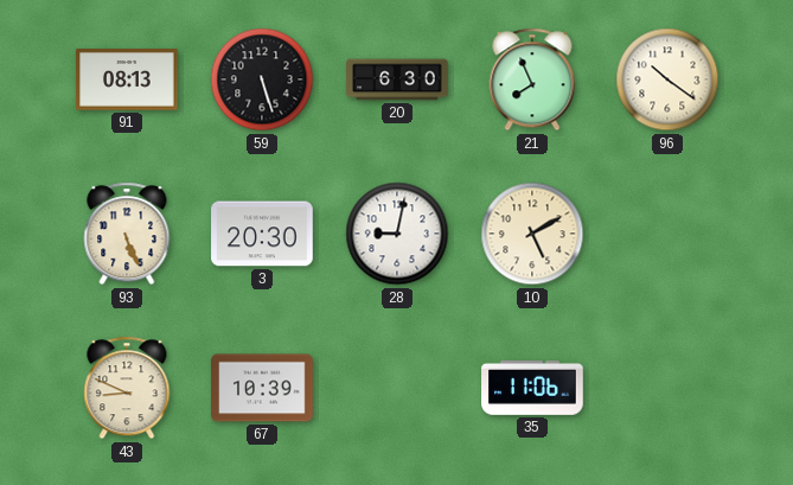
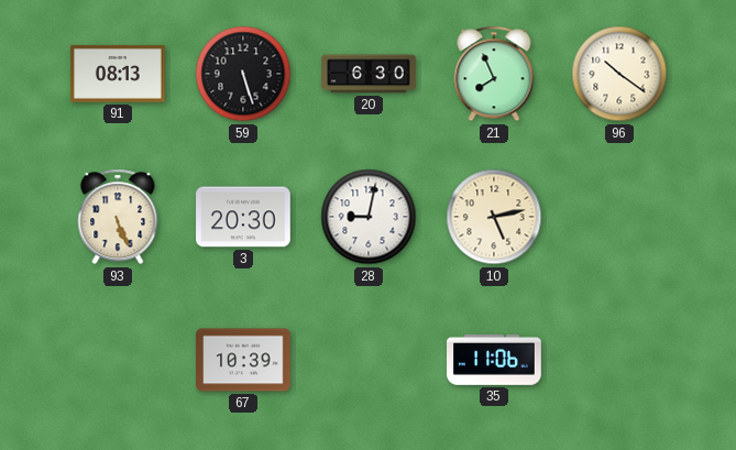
10: 5:10 -> 5:13
43: 8:49 -> none
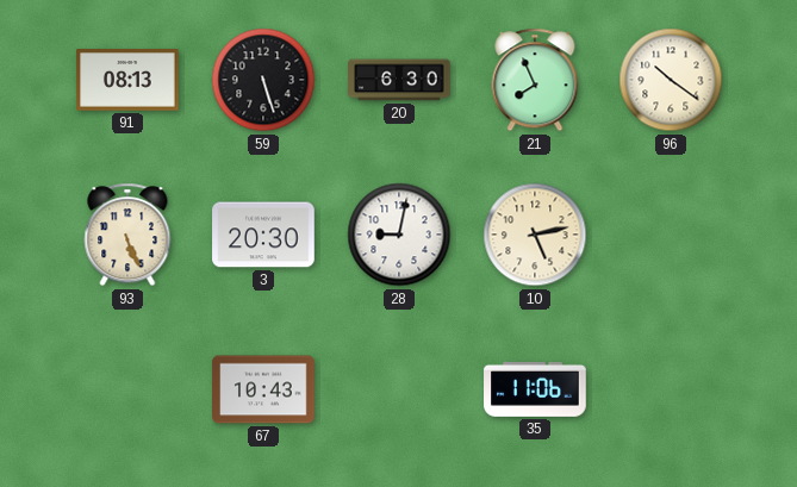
67: 10:39 -> 10:43
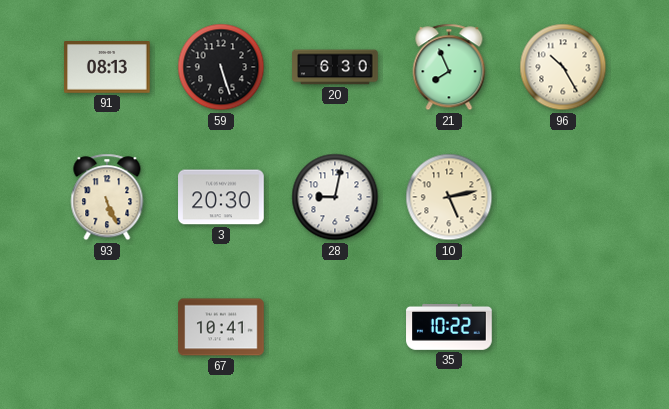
96: 10:21 -> 10:25
67: 10:43 -> 10:41
35: 11:06 -> 10:22
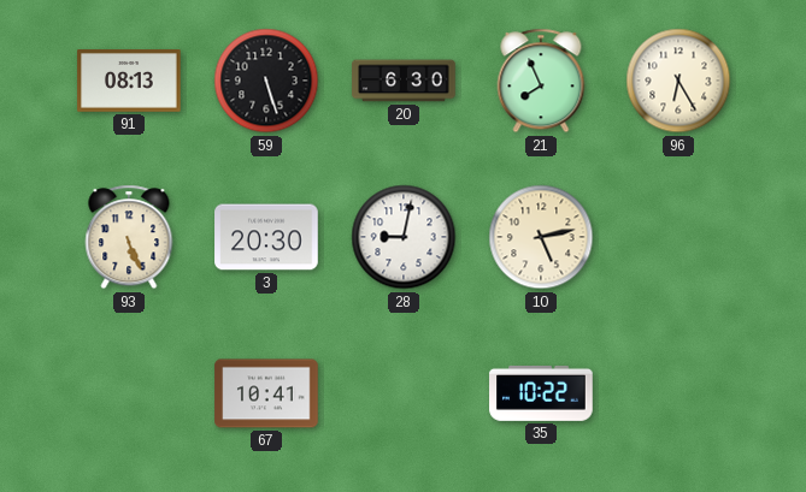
96: 10:25 -> 6:25
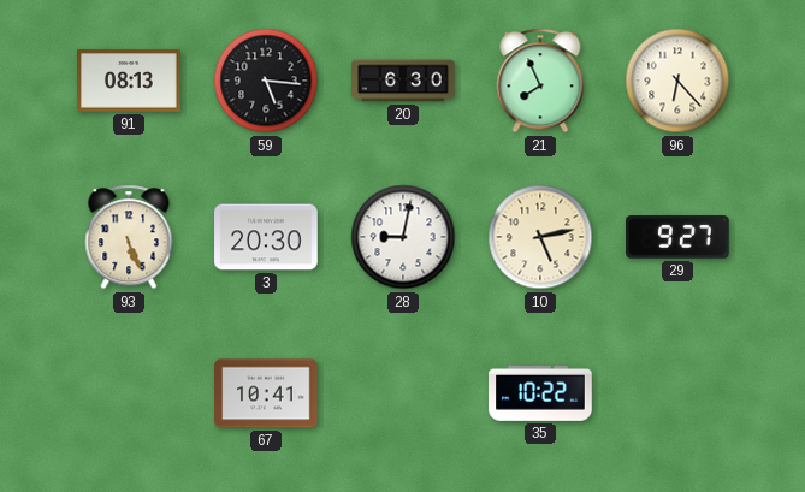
59: 5:27 -> 5:16
96: 6:25 -> 6:23
29: none -> 9:27
